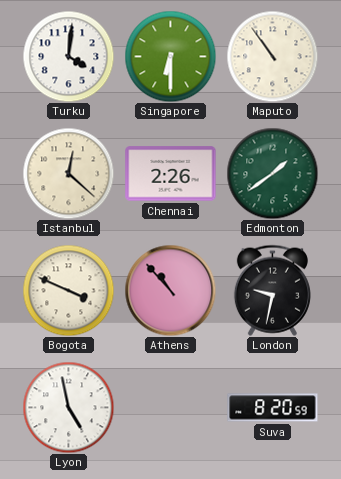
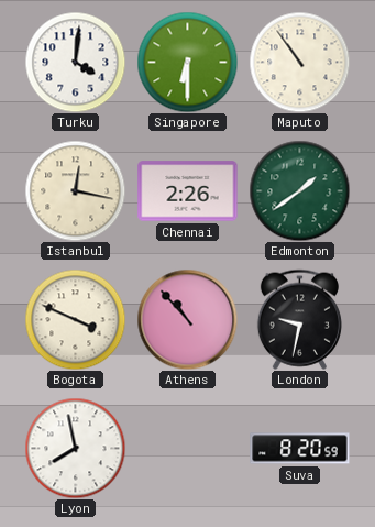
Istanbul: 12:22 -> 12:17
Lyon: 4:58 -> 7:58
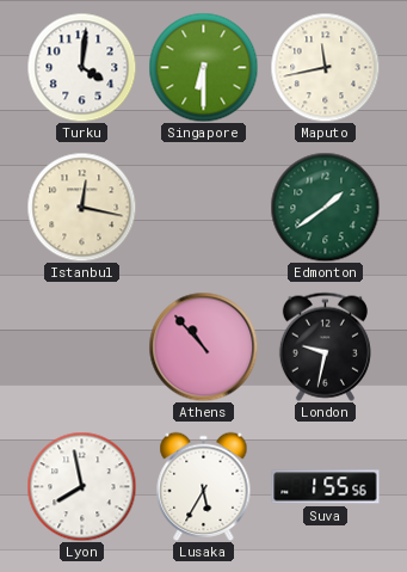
Maputo: 10:54 -> 11:43
Chennai: 2:26 -> none
Bogota: 3:49 -> none
Lusaka: none -> 5:35
Suva: 8:20 -> 1:55
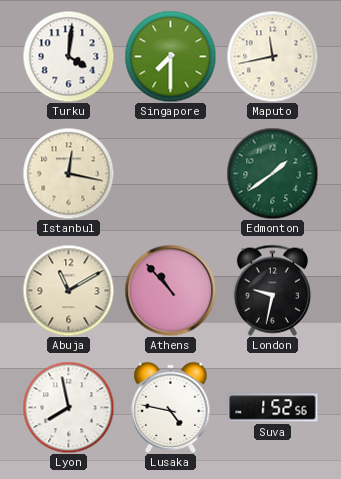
Singapore: 6:30 -> 7:30
Abuja: none -> 11:10
Lusaka: 5:35 -> 4:47
Suva: 1:55 -> 1:52
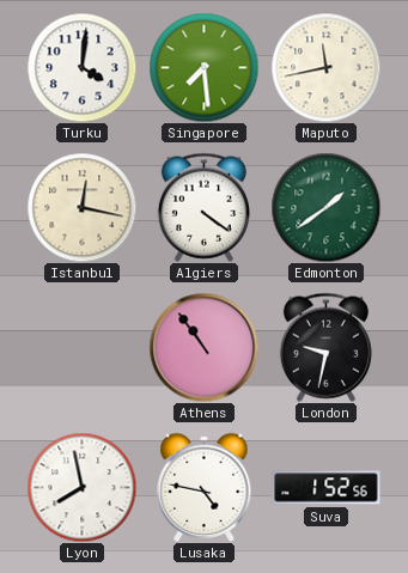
Singapore: 7:30 -> 7:29
Algiers: none -> 4:21
Abuja: 11:10 -> none
Athens: 10:53 -> 10:54
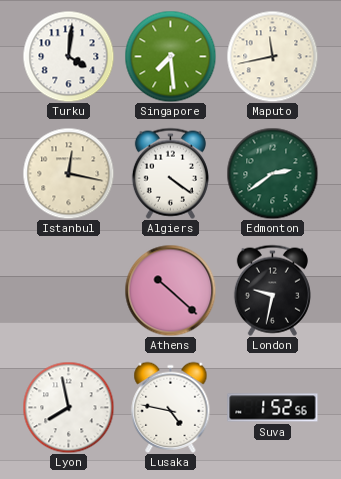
Edmonton: 1:39 -> 2:39
Athens: 10:54 -> 10:22
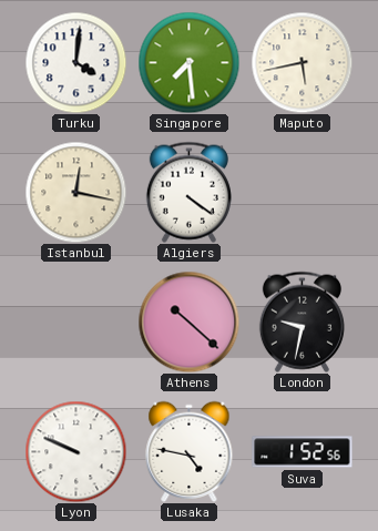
Maputo: 11:43 -> 5:43
Edmonton: 2:39 -> none
Lyon: 7:58 -> 9:49
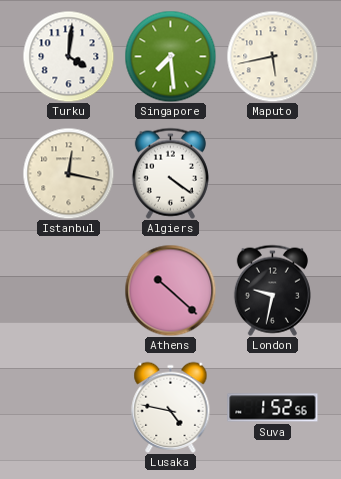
Lyon: 9:49 -> none
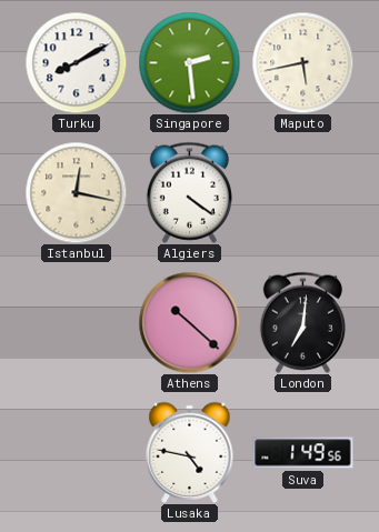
Turku: 4:01 -> 8:10
Singapore: 7:29 -> 2:29
London: 9:32 -> 7:01
Suva: 1:52 -> 1:49
